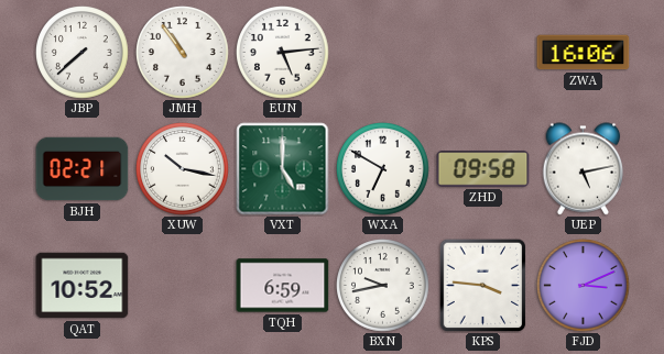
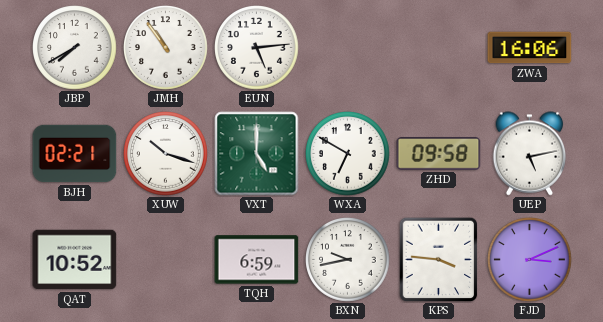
JBP: 7:38 -> 7:40
XUW: 10:17 -> 10:18
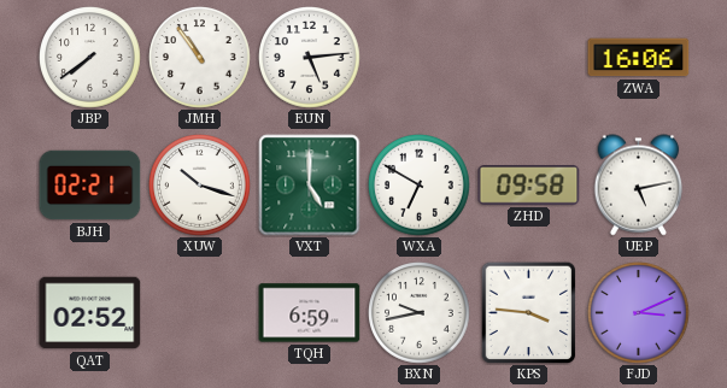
JBP: 7:40 -> 7:39
QAT: 10:52 -> 02:52
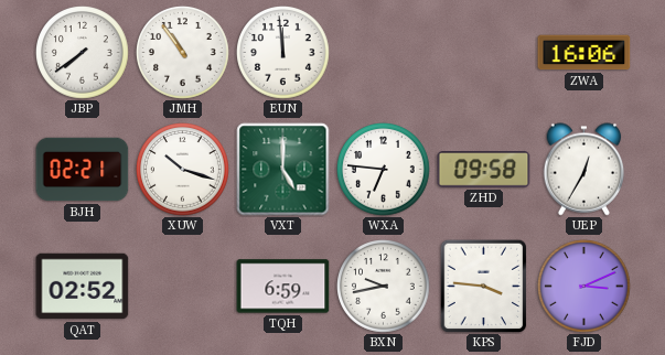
EUN: 5:14 -> 11:59
WXA: 6:50 -> 6:46
UEP: 5:13 -> 12:35
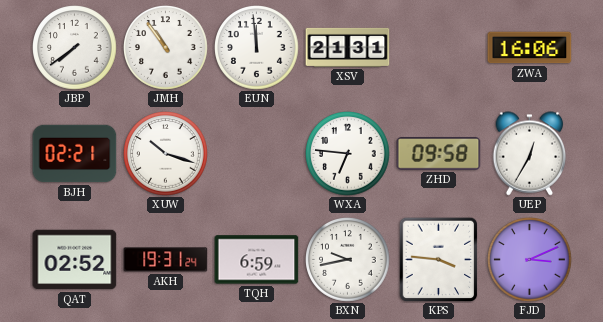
XSV: none -> 21:31
VXT: 5:00 -> none
AKH: none -> 19:31
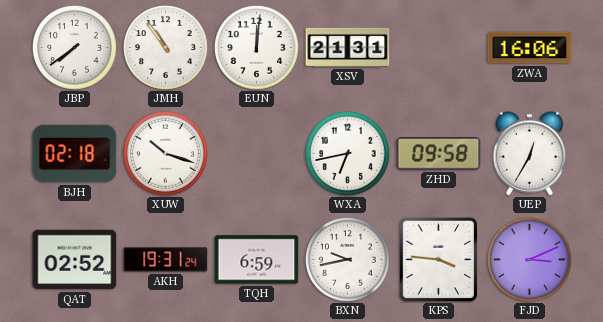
EUN: 11:59 -> 12:01
BJH: 02:21 -> 02:18
WXA: 6:46 -> 6:43
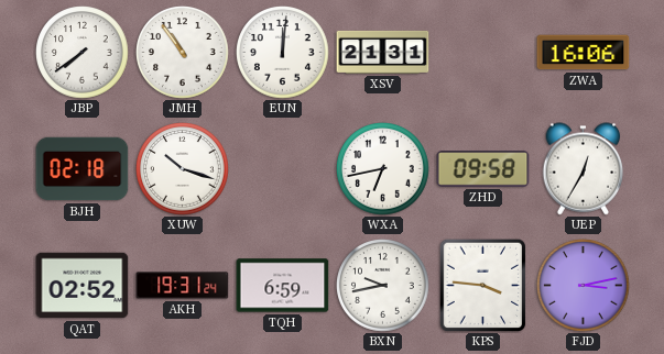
FJD: 3:11 -> 3:13
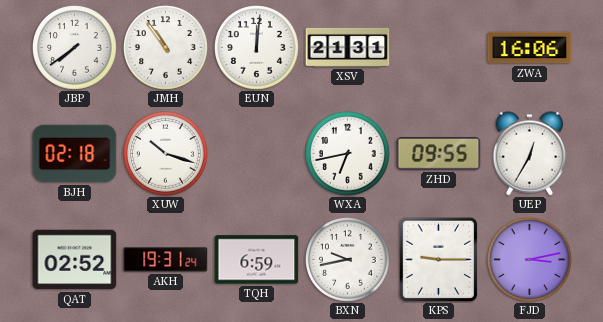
ZHD: 09:58 -> 09:55
KPS: 3:46 -> 9:15
